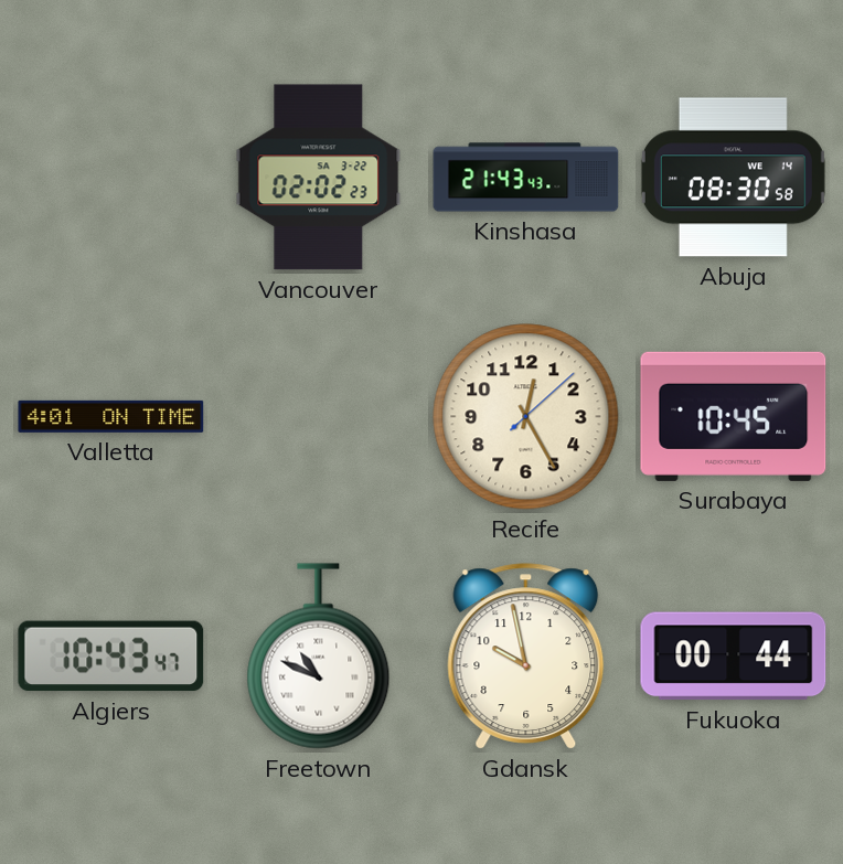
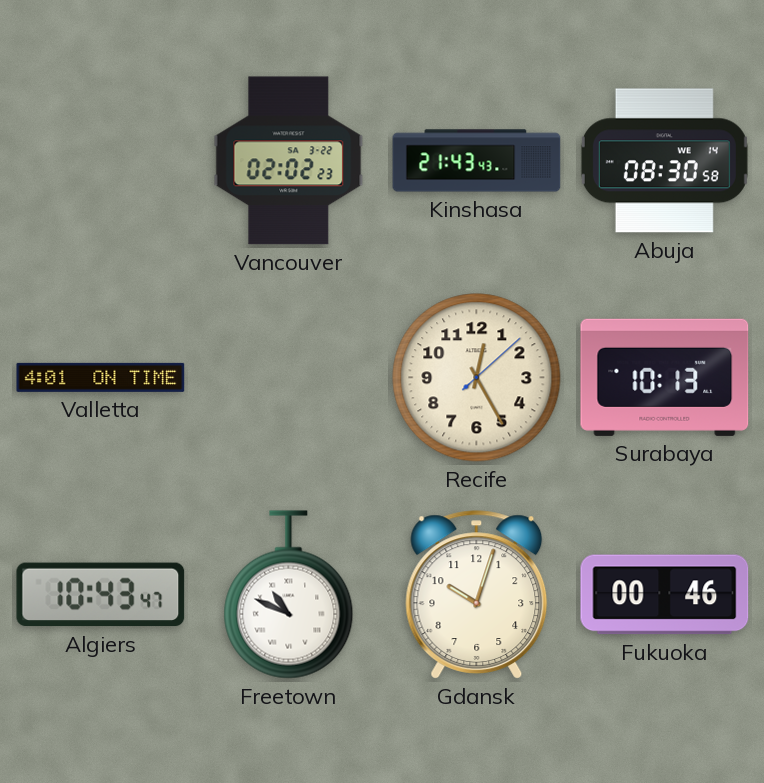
Surabaya: 10:45 -> 10:13
Gdansk: 9:58 -> 10:03
Fukuoka: 00:44 -> 00:46
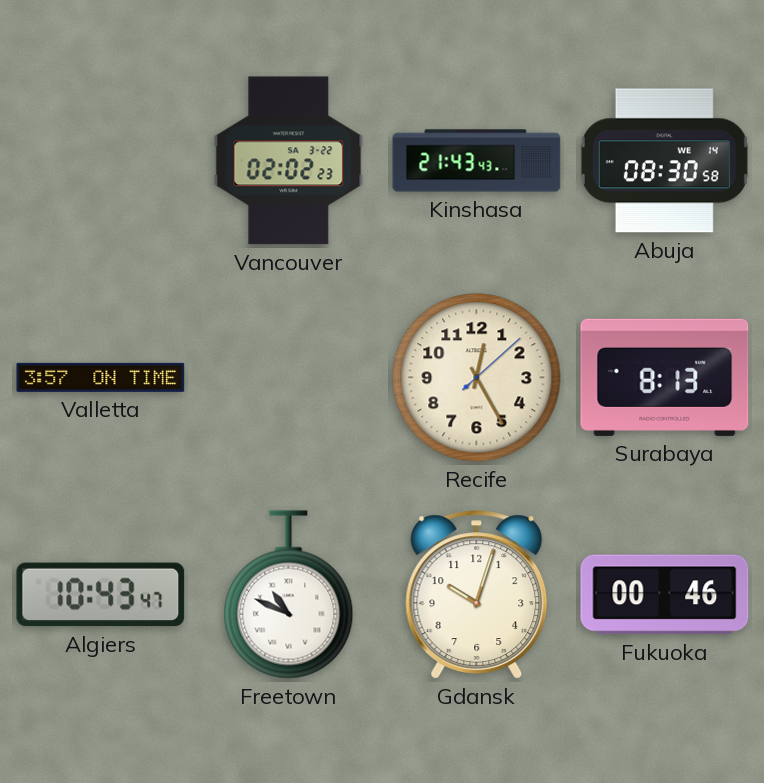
Valletta: 4:01 -> 3:57
Surabaya: 10:13 -> 8:13
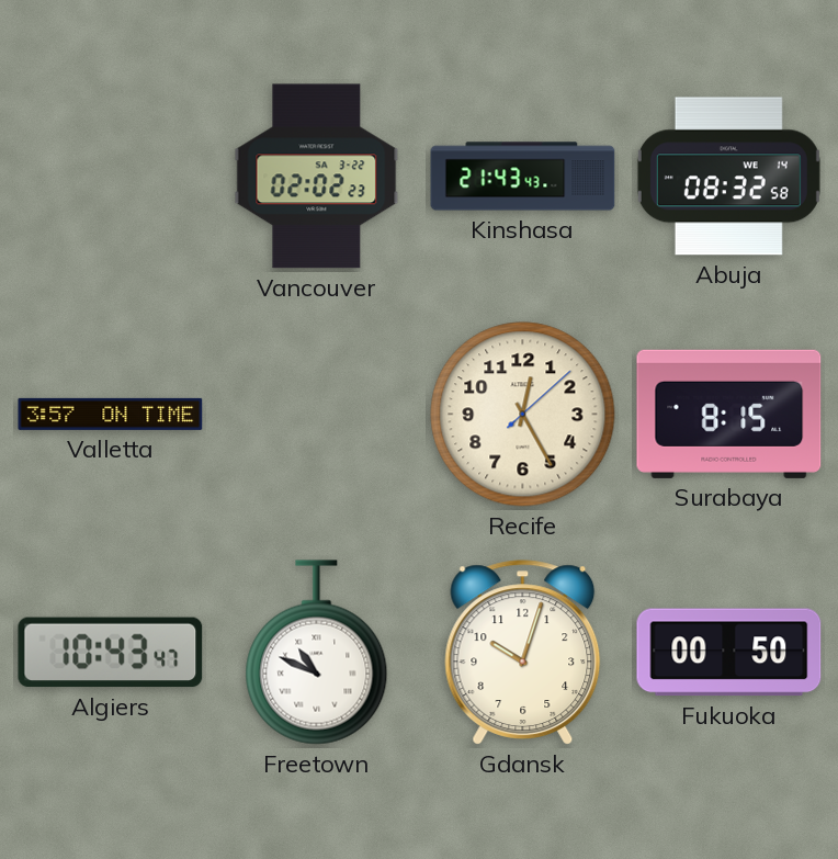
Abuja: 08:30 -> 08:32
Surabaya: 8:13 -> 8:15
Fukuoka: 00:46 -> 00:50
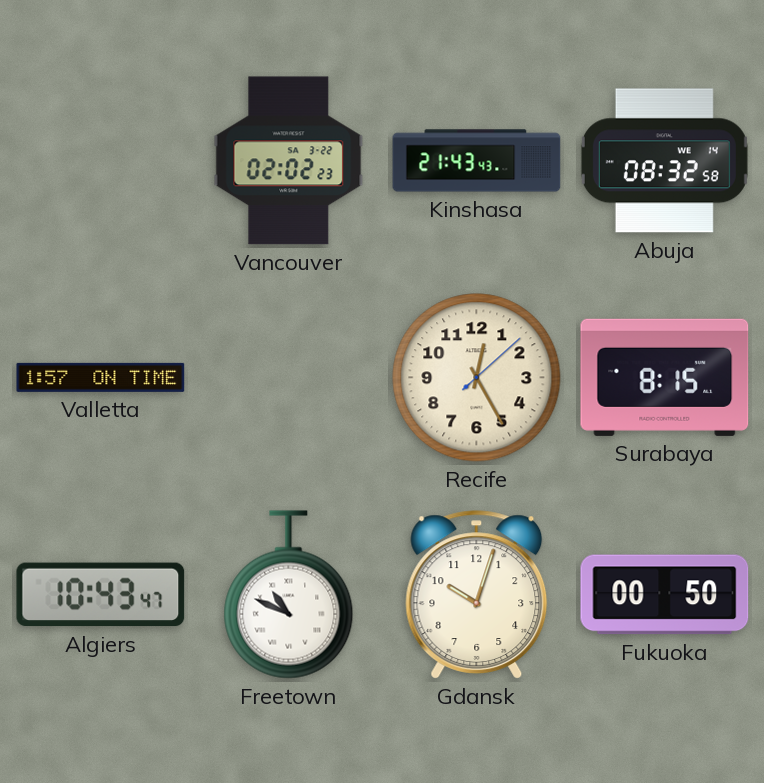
Valletta: 3:57 -> 1:57
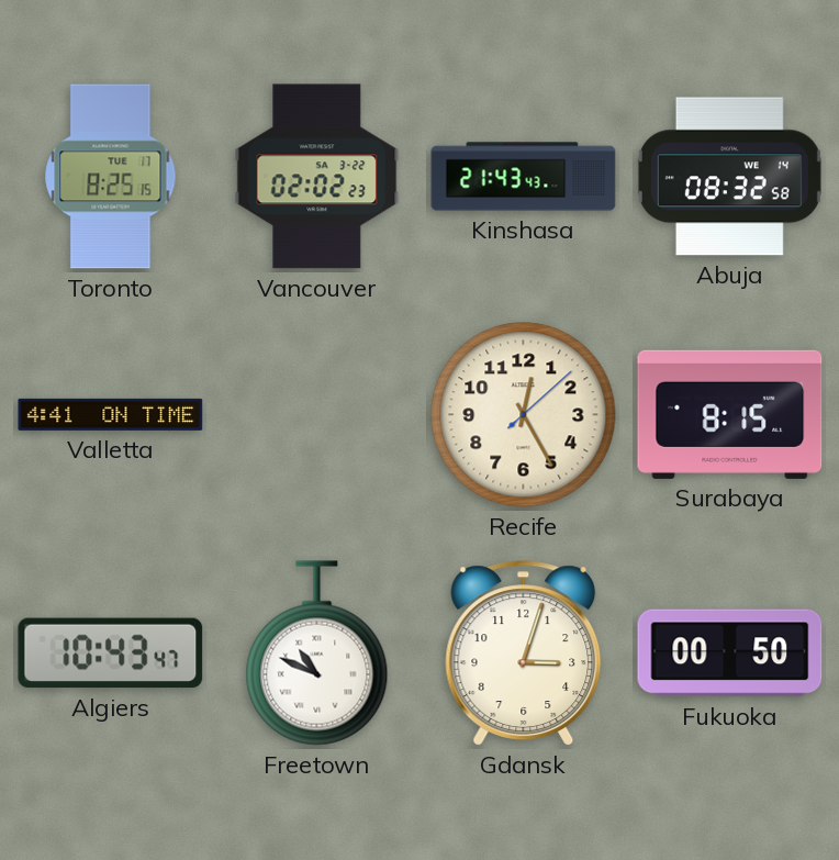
Toronto: none -> 8:25
Valletta: 1:57 -> 4:41
Gdansk: 10:03 -> 3:03
